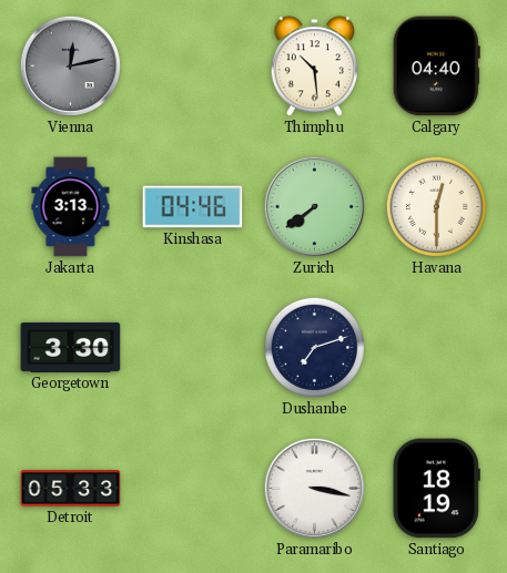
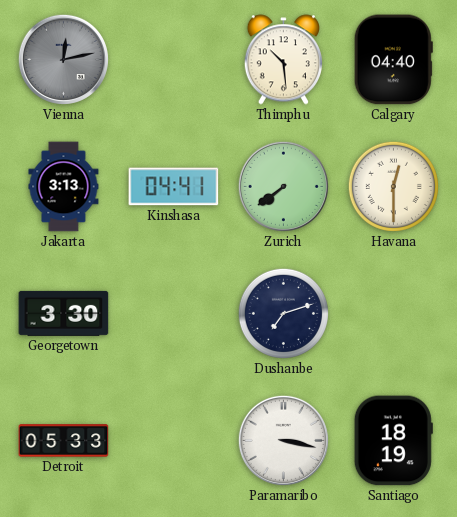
Kinshasa: 04:46 -> 04:41
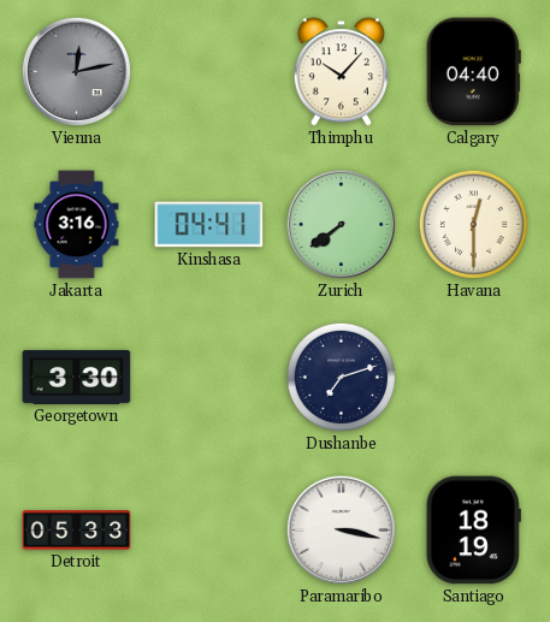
Thimphu: 10:29 -> 10:07
Jakarta: 3:13 -> 3:16
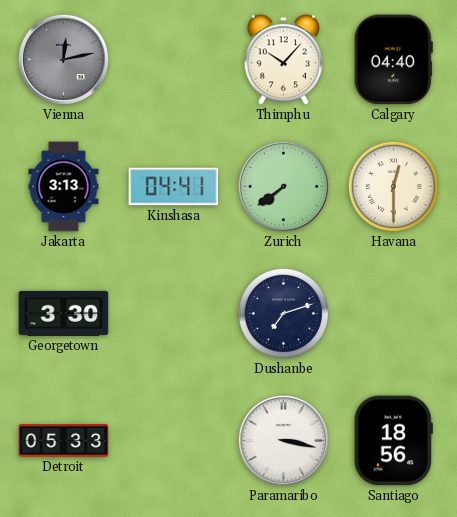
Jakarta: 3:16 -> 3:13
Santiago: 18:19 -> 18:56
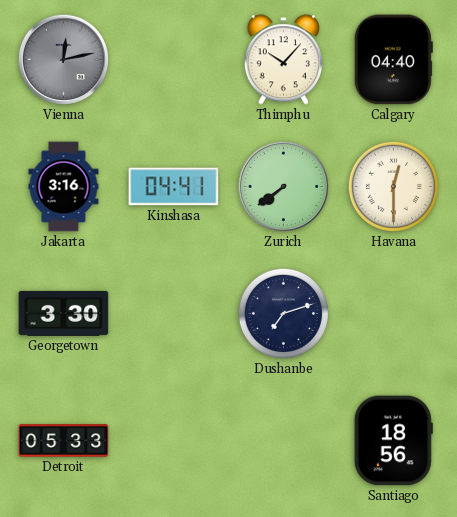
Jakarta: 3:13 -> 3:16
Paramaribo: 3:17 -> none
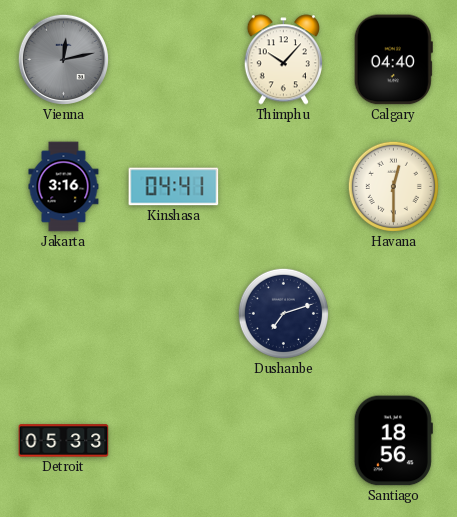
Zurich: 7:39 -> none
Georgetown: 3:30 -> none
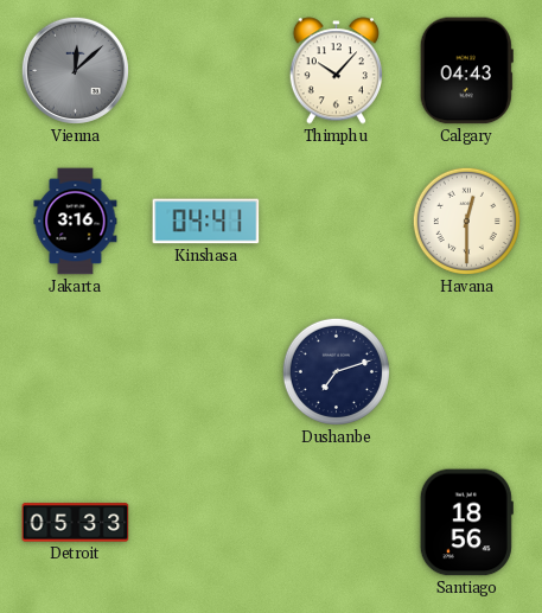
Vienna: 12:13 -> 12:08
Calgary: 04:40 -> 04:43
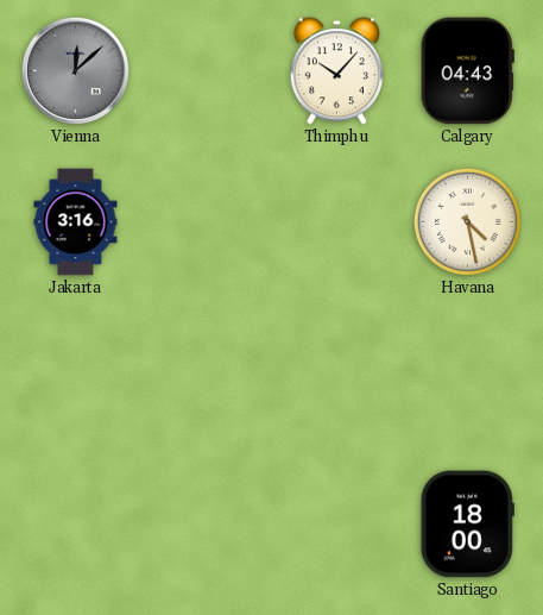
Kinshasa: 04:41 -> none
Havana: 12:30 -> 4:28
Dushanbe: 7:12 -> none
Detroit: 05:33 -> none
Santiago: 18:56 -> 18:00
